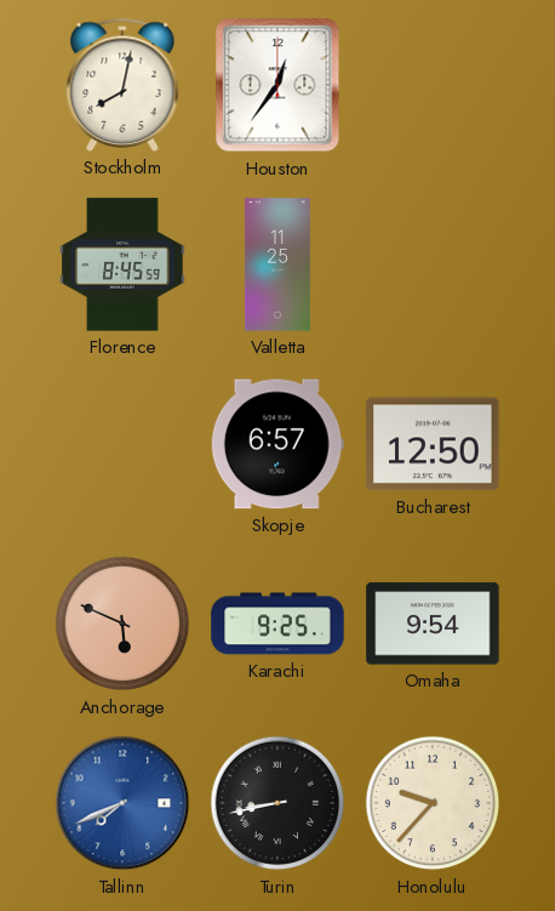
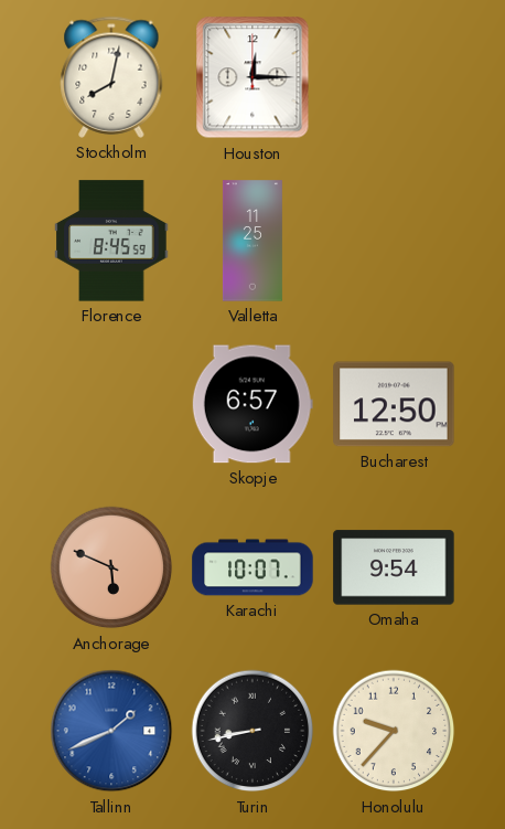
Houston: 12:36 -> 12:15
Karachi: 9:25 -> 10:07
Tallinn: 7:41 -> 1:41
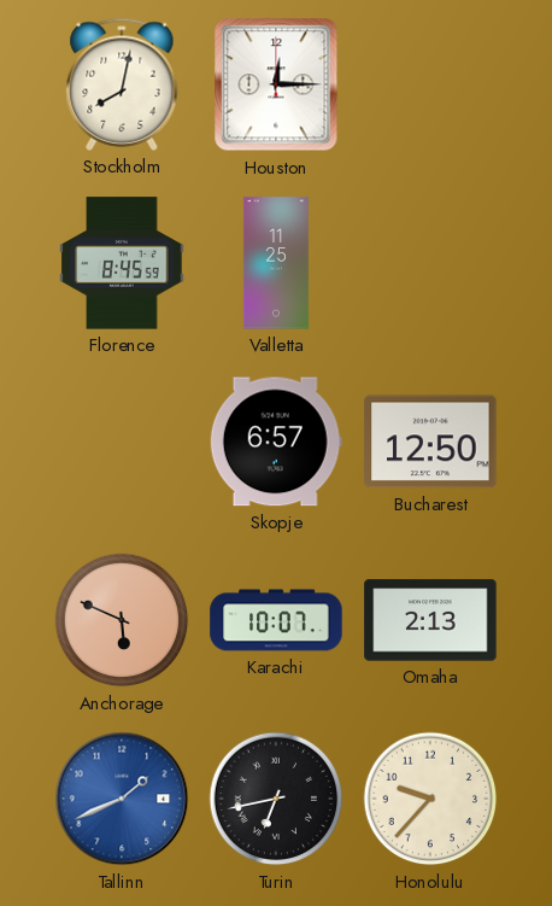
Omaha: 9:54 -> 2:13
Turin: 8:43 -> 6:43
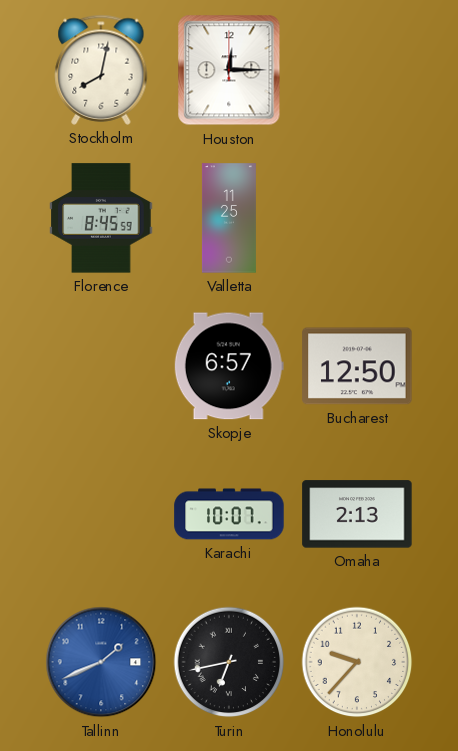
Anchorage: 5:49 -> none
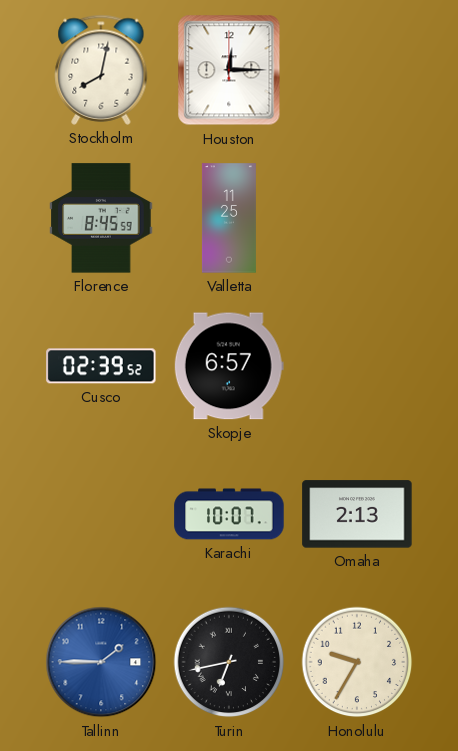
Cusco: none -> 02:39
Bucharest: 12:50 -> none
Tallinn: 1:41 -> 1:45
Honolulu: 9:37 -> 9:35
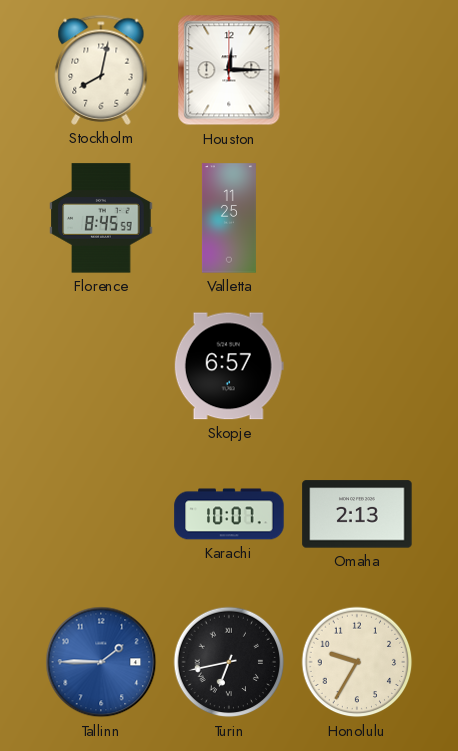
Cusco: 02:39 -> none
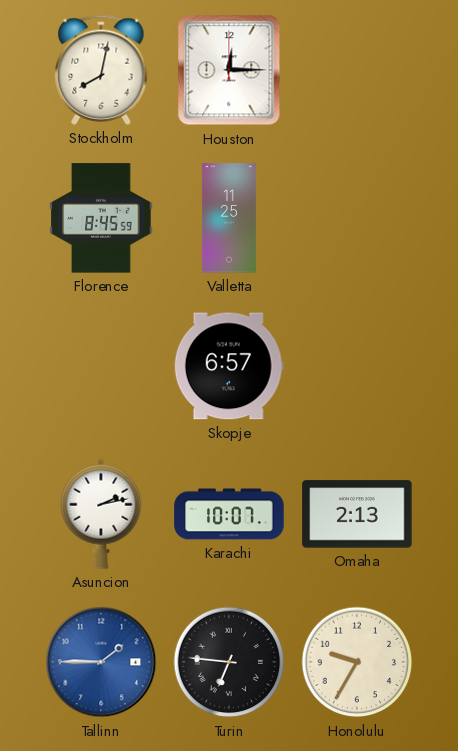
Asuncion: none -> 2:13
Turin: 6:43 -> 6:46
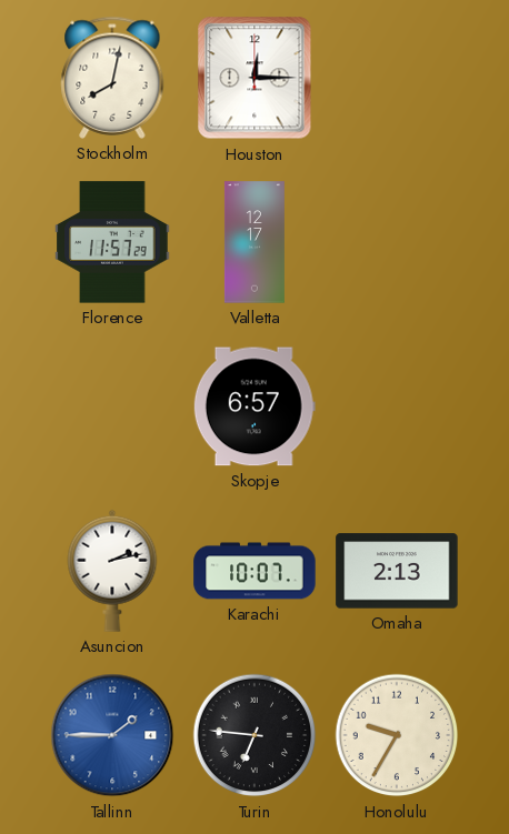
Florence: 8:45 -> 11:57
Valletta: 11:25 -> 12:17
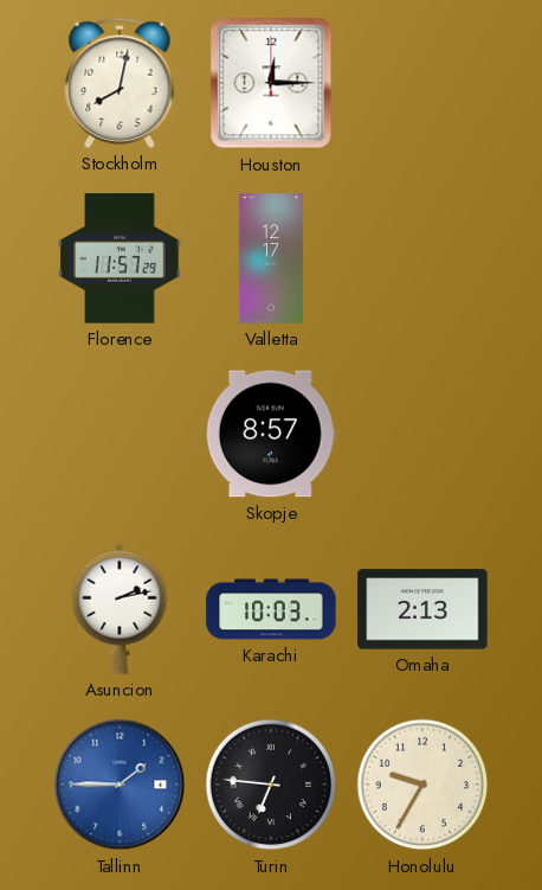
Skopje: 6:57 -> 8:57
Karachi: 10:07 -> 10:03
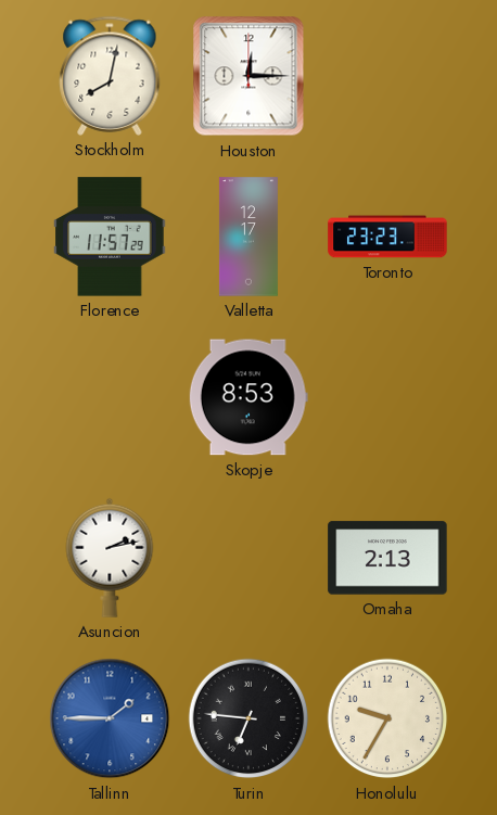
Toronto: none -> 23:23
Skopje: 8:57 -> 8:53
Karachi: 10:03 -> none
